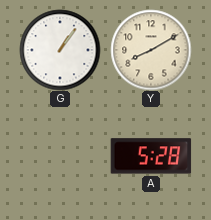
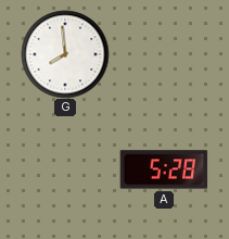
G: 1:06 -> 7:59
Y: 8:10 -> none
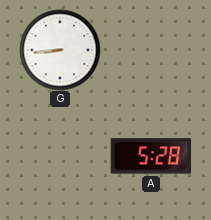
G: 7:59 -> 8:44
